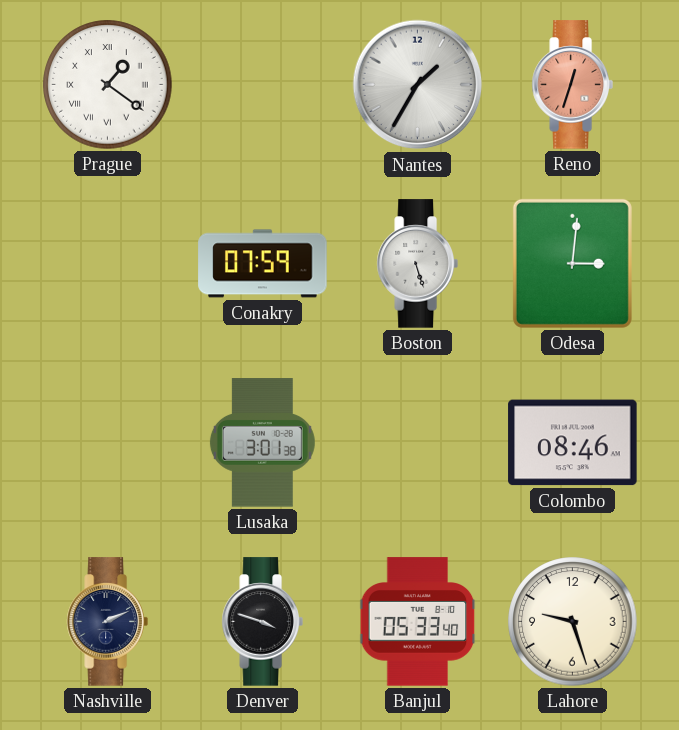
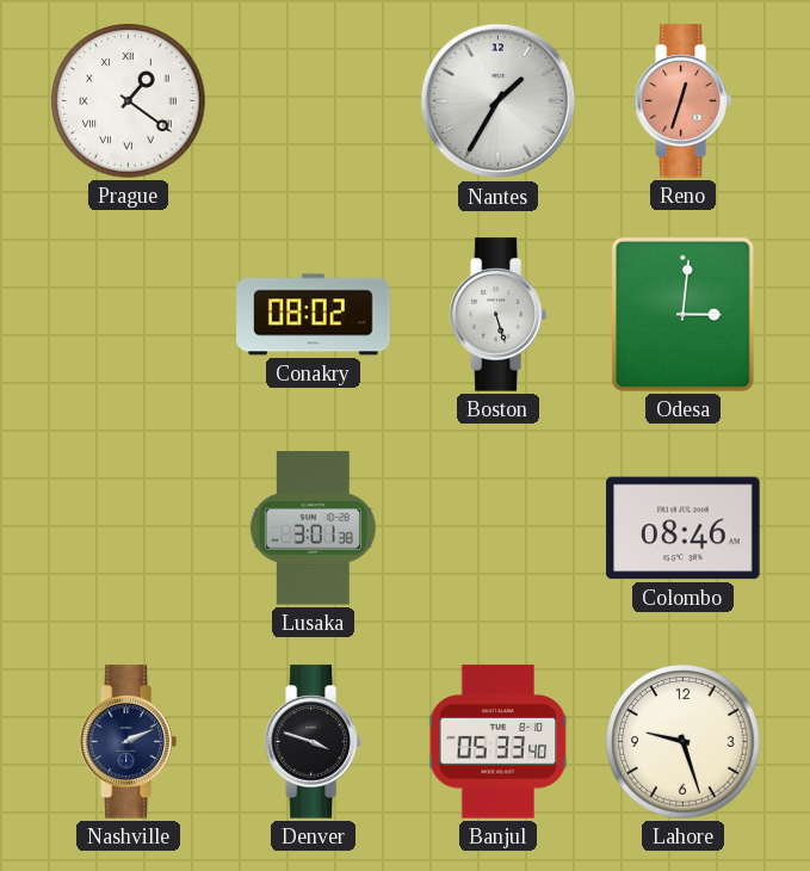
Conakry: 07:59 -> 08:02
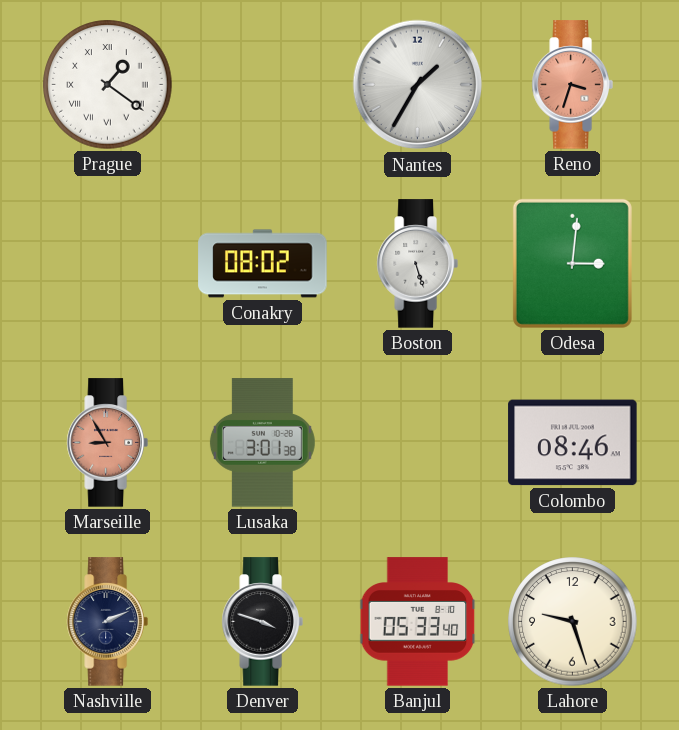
Reno: 12:33 -> 3:33
Marseille: none -> 8:55
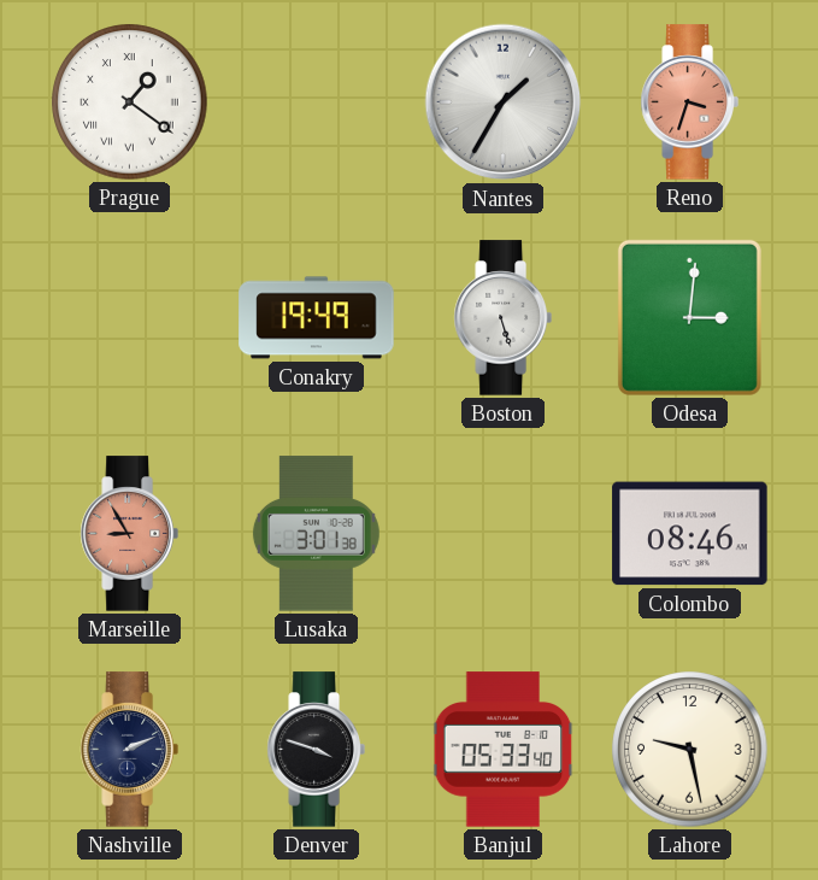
Conakry: 08:02 -> 19:49
Lahore: 9:27 -> 9:28
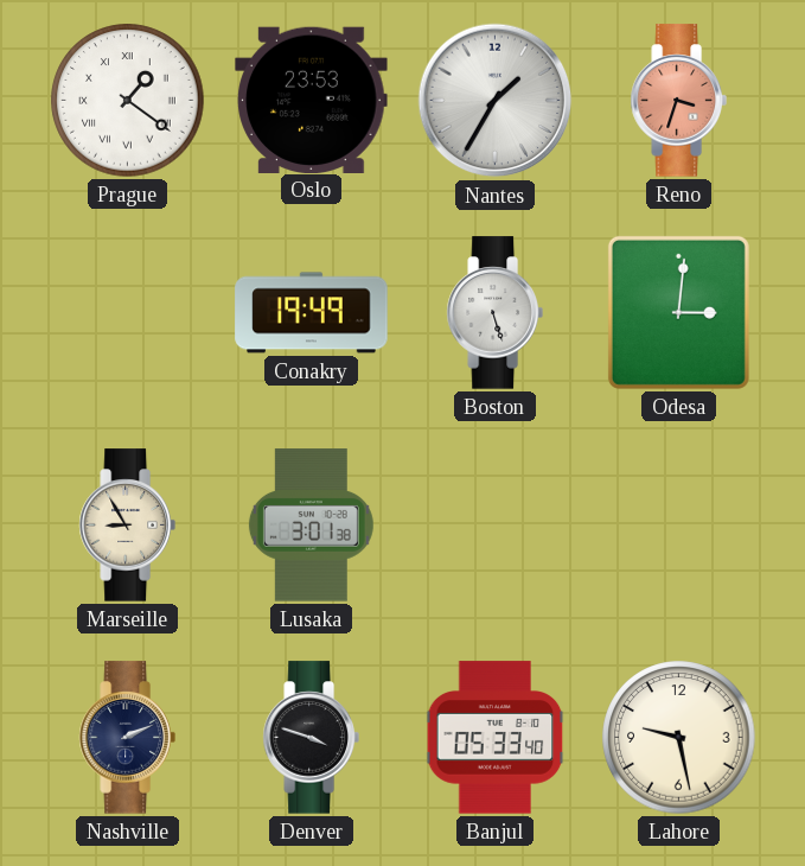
Oslo: none -> 23:53
Marseille dial: salmon -> cream
Colombo: 08:46 -> none
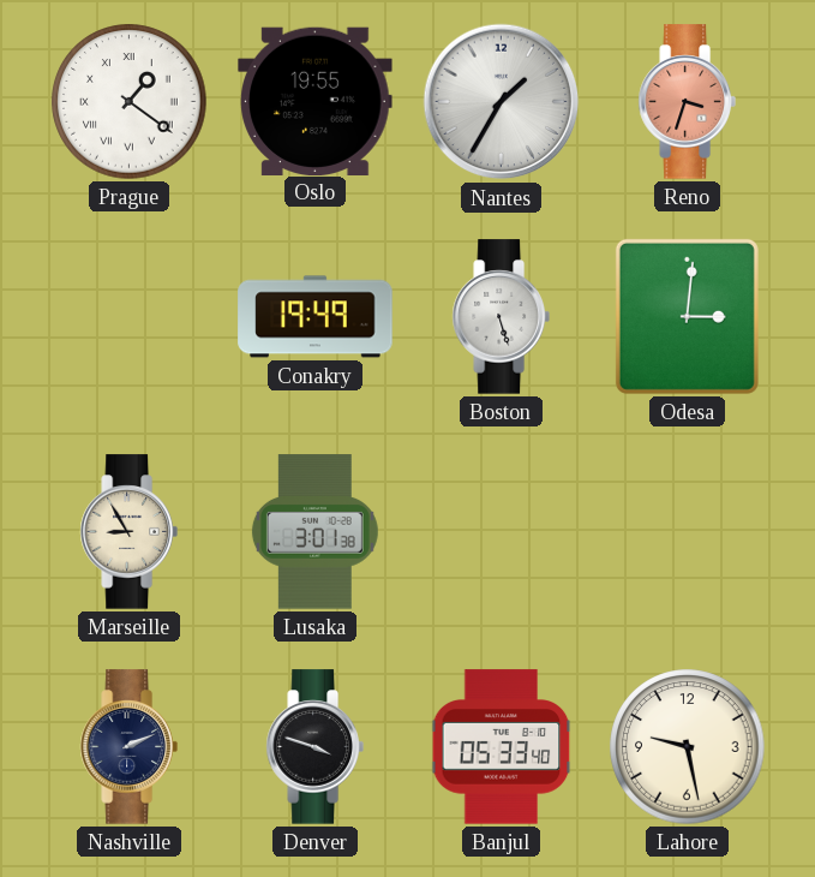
Oslo: 23:53 -> 19:55
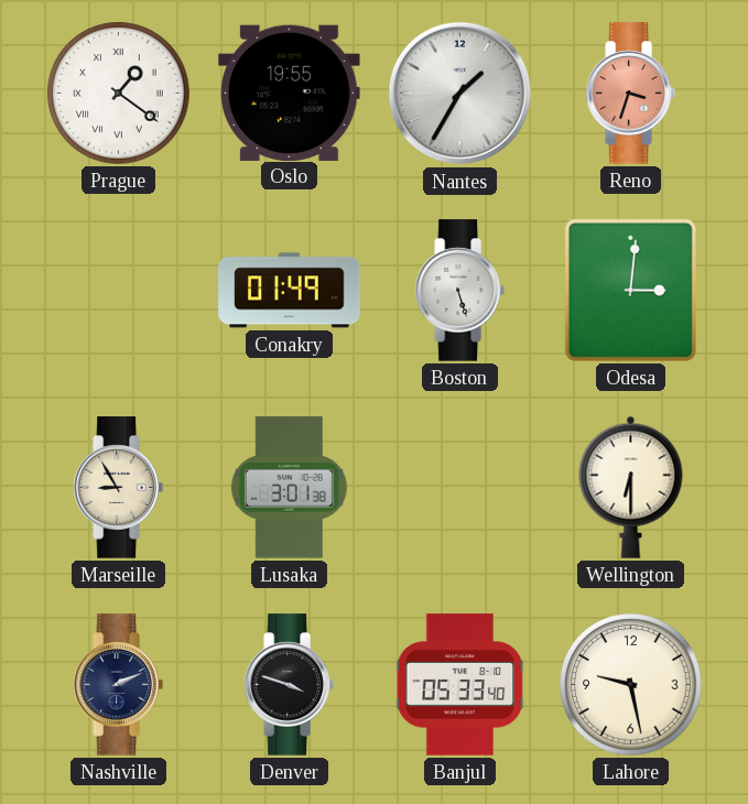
Conakry: 19:49 -> 01:49
Wellington: none -> 6:30
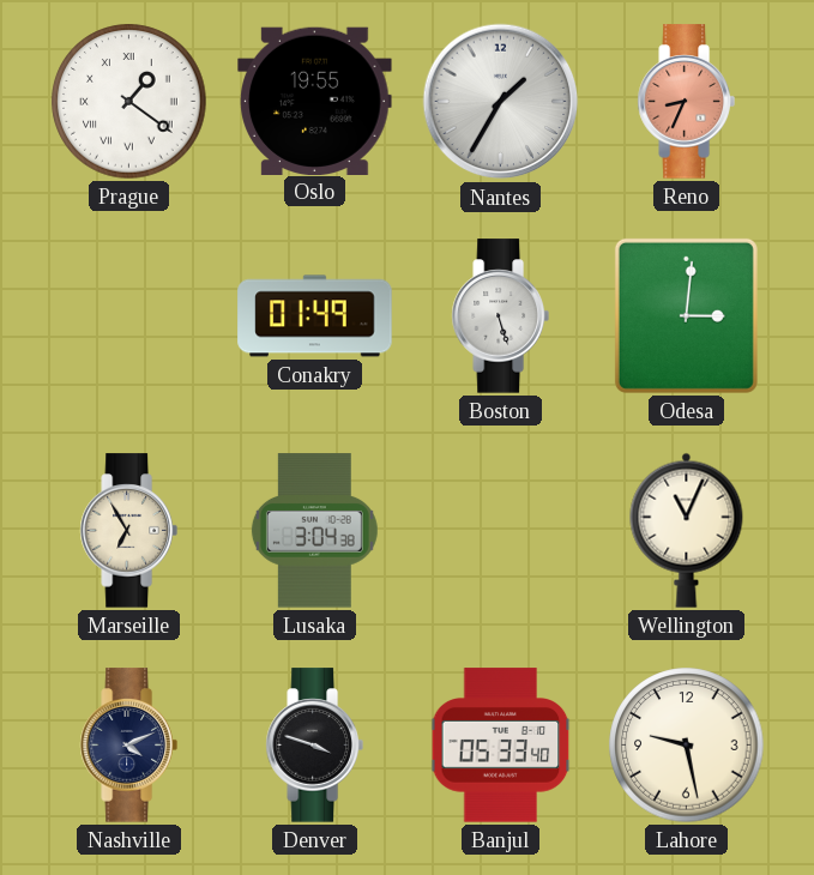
Reno: 3:33 -> 8:34
Marseille: 8:55 -> 6:55
Lusaka: 3:01 -> 3:04
Wellington: 6:30 -> 11:04
Nashville: 2:11 -> 4:11
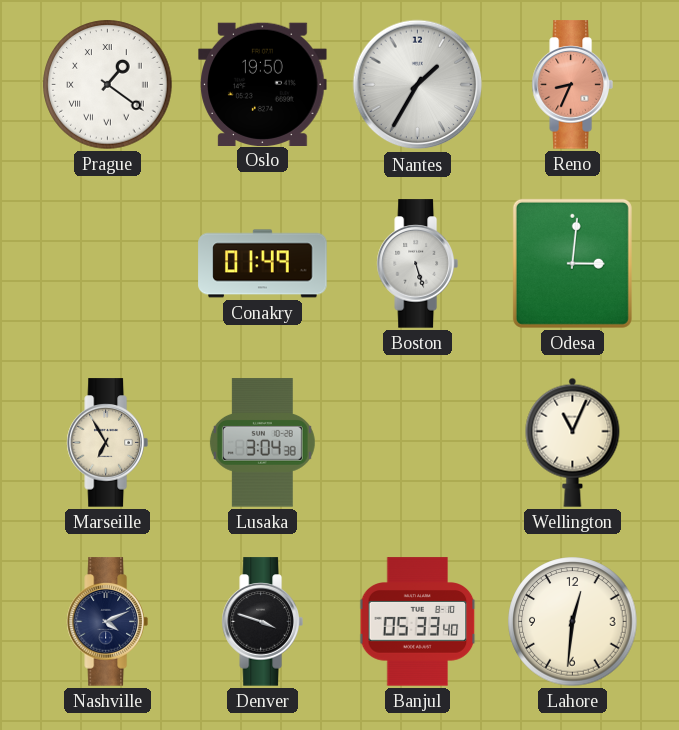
Oslo: 19:55 -> 19:50
Lahore: 9:28 -> 12:31
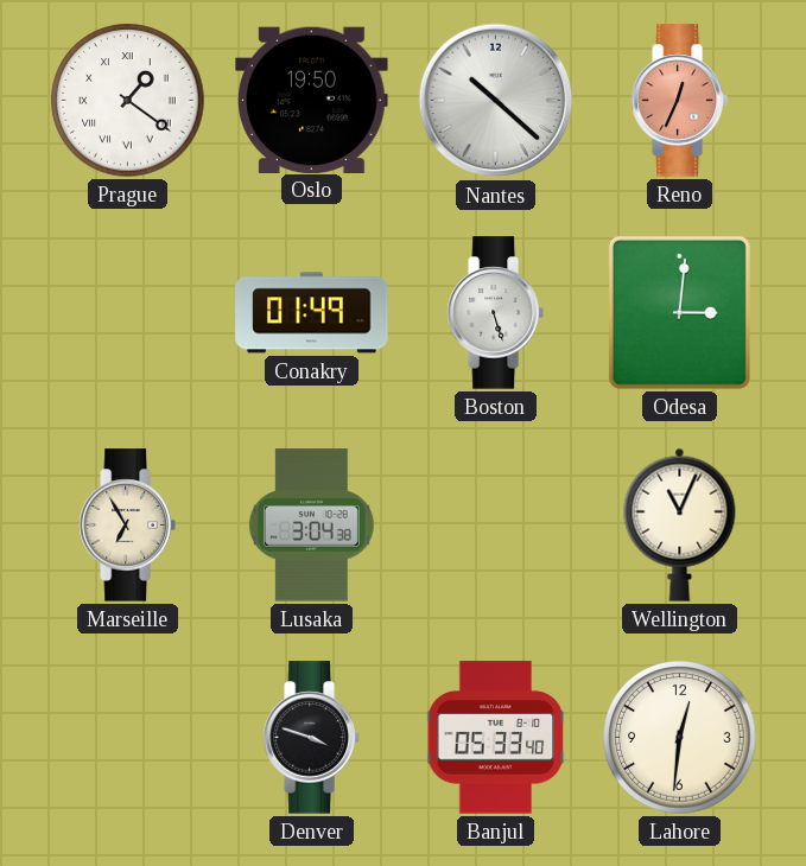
Nantes: 1:35 -> 10:22
Reno: 8:34 -> 12:34
Nashville: 4:11 -> none
